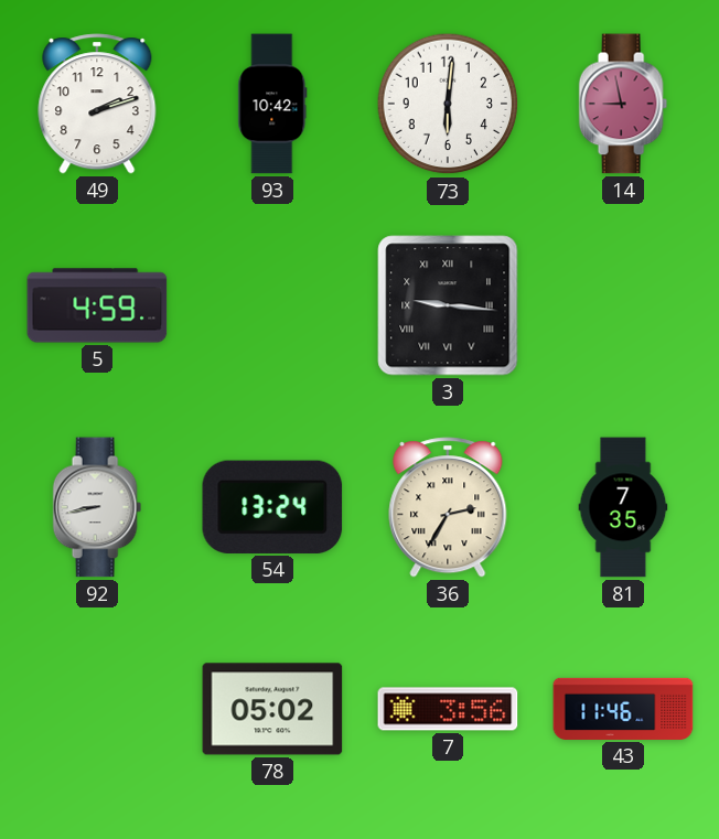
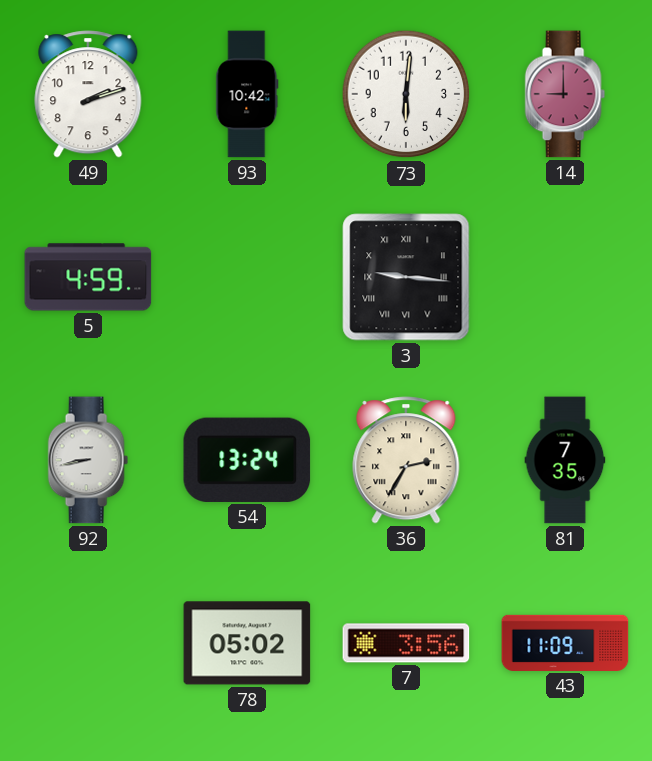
14: 8:58 -> 9:00
43: 11:46 -> 11:09
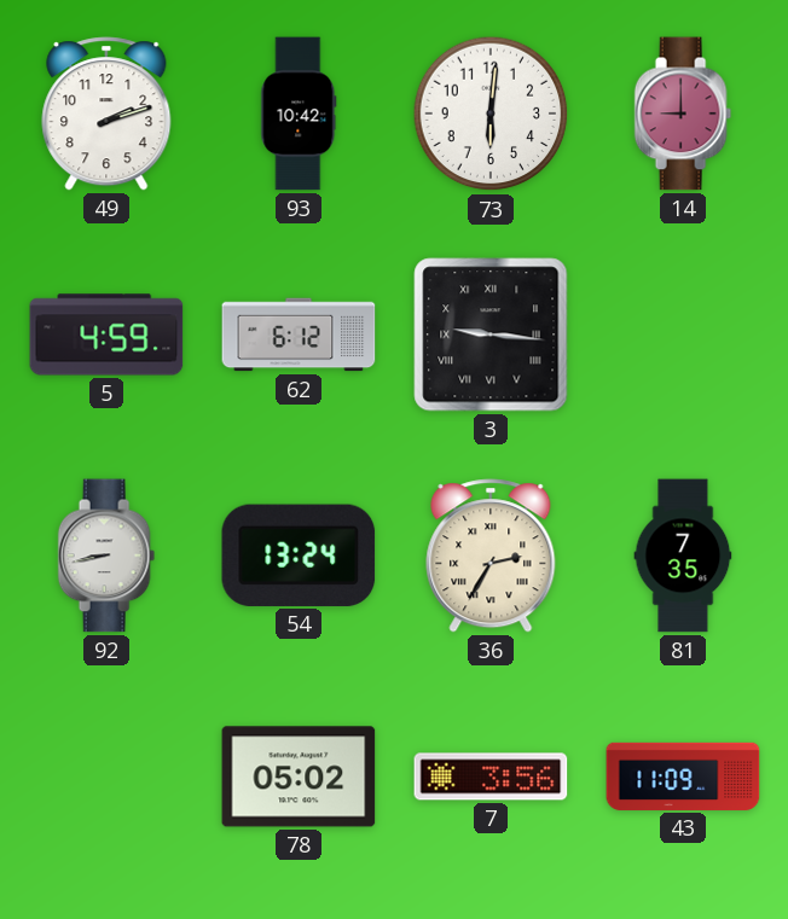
62: none -> 6:12
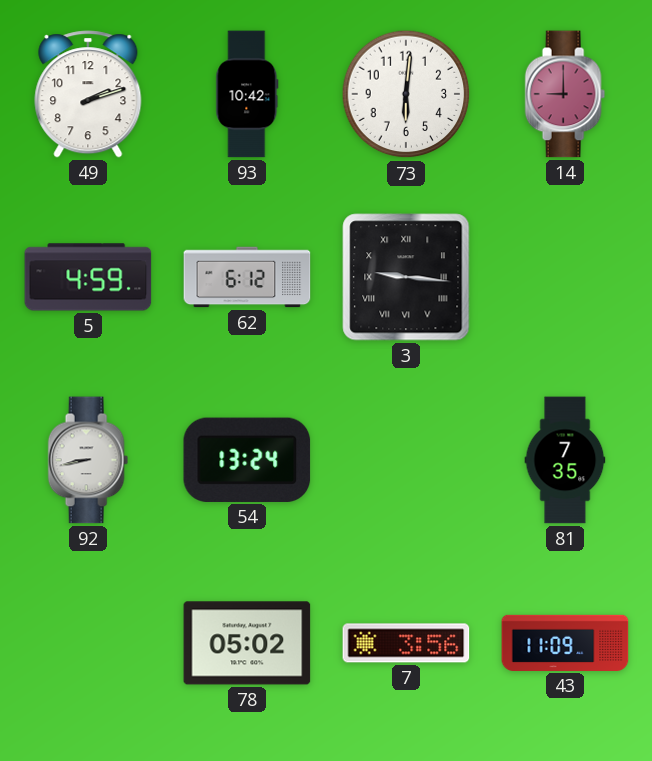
36: 2:35 -> none
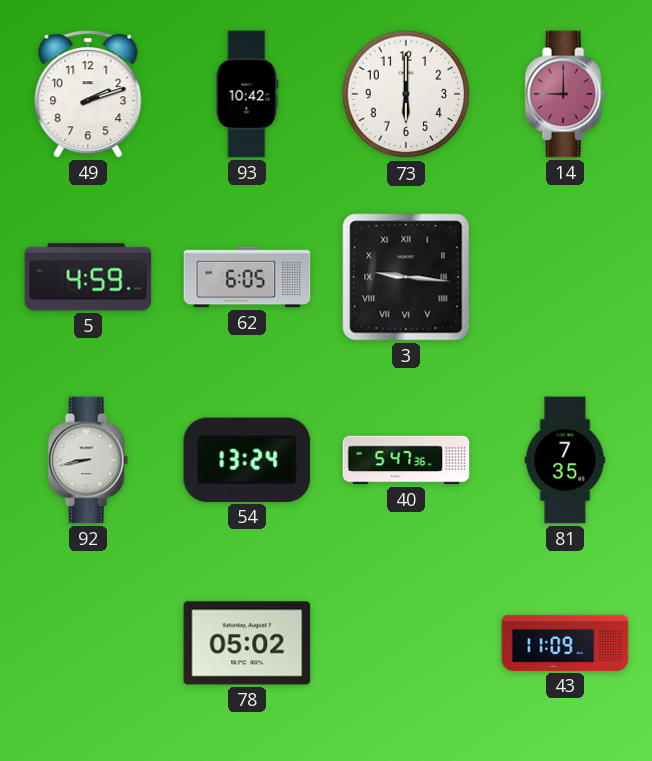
73: 6:01 -> 6:00
62: 6:12 -> 6:05
40: none -> 5:47
7: 3:56 -> none
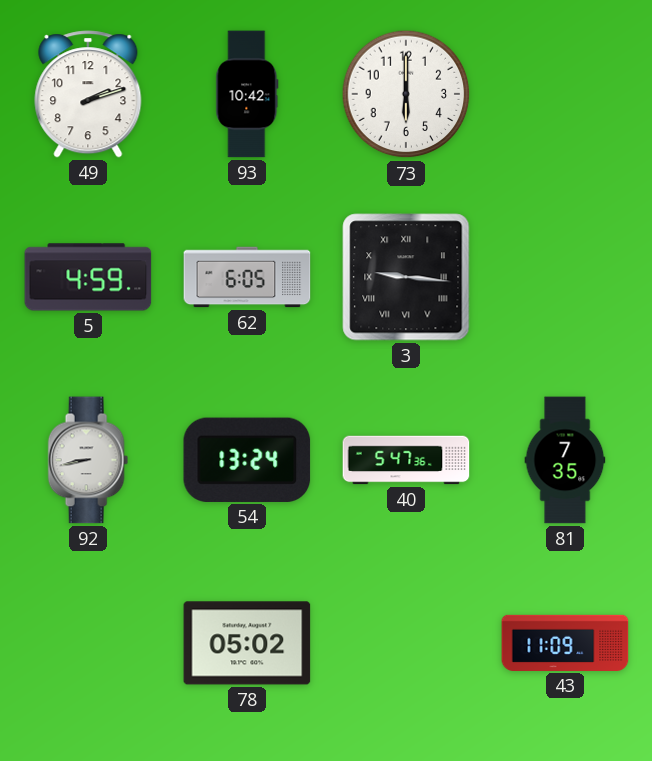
14: 9:00 -> none
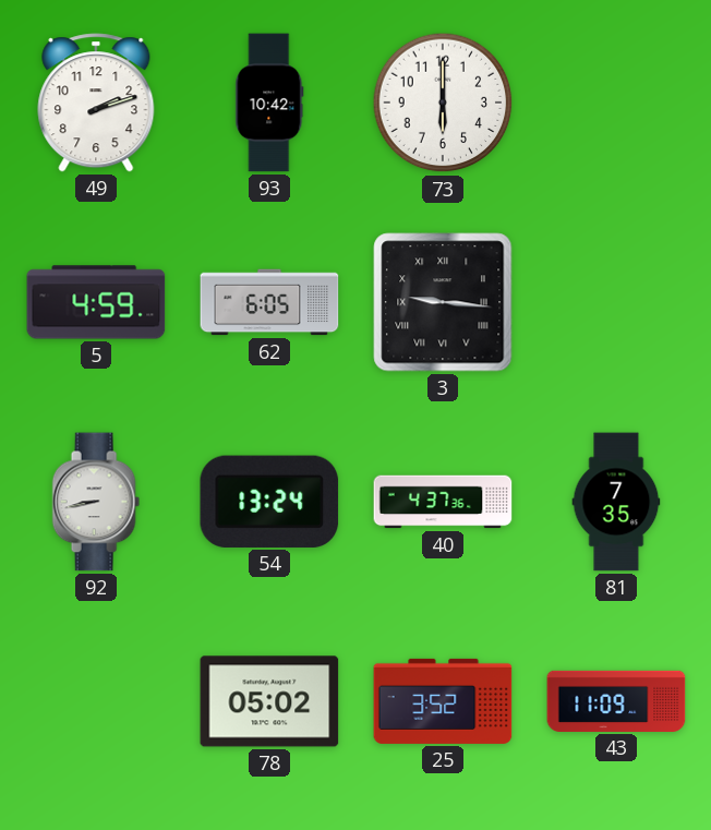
40: 5:47 -> 4:37
25: none -> 3:52
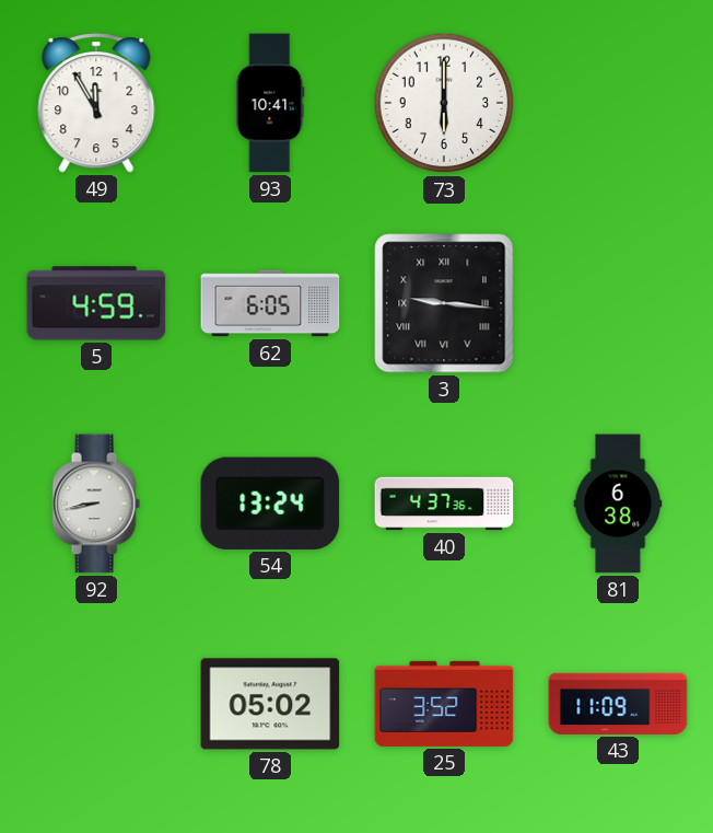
49: 2:12 -> 11:55
93: 10:42 -> 10:41
81: 7:35 -> 6:38
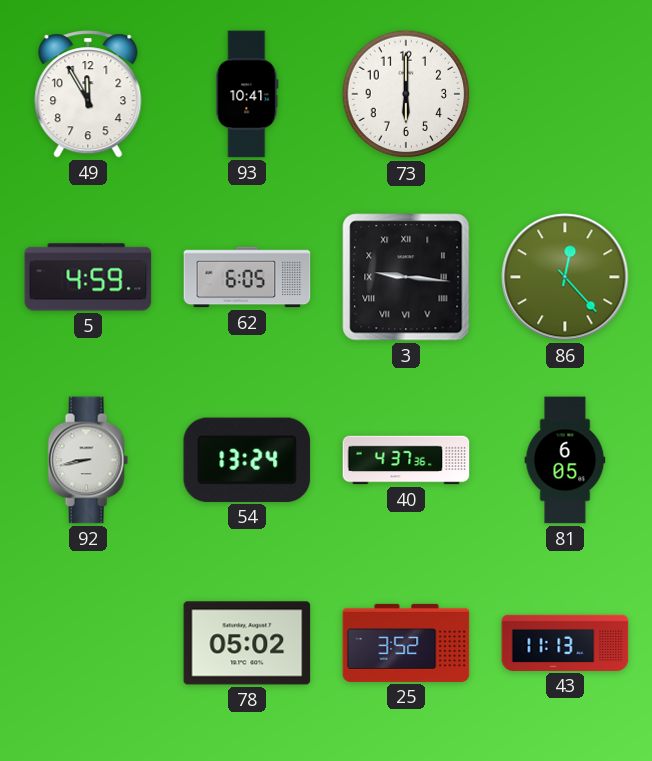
86: none -> 12:23
81: 6:38 -> 6:05
43: 11:09 -> 11:13
